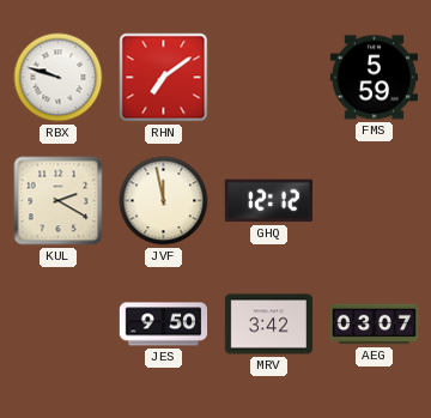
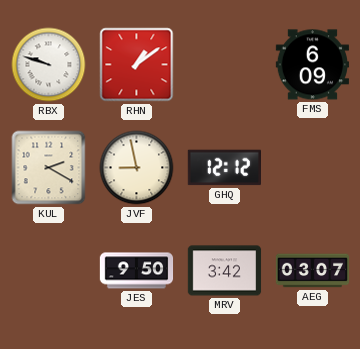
RHN: 7:09 -> 1:09
FMS: 5:59 -> 6:09
JVF: 11:58 -> 8:58
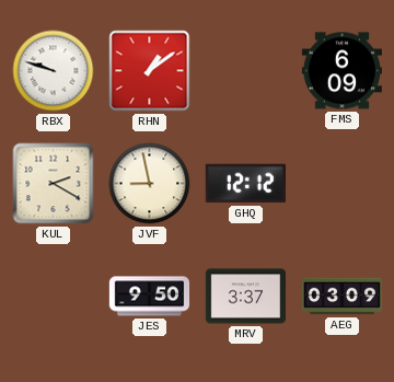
MRV: 3:42 -> 3:37
AEG: 03:07 -> 03:09
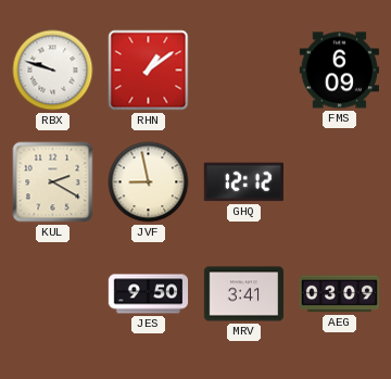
MRV: 3:37 -> 3:41
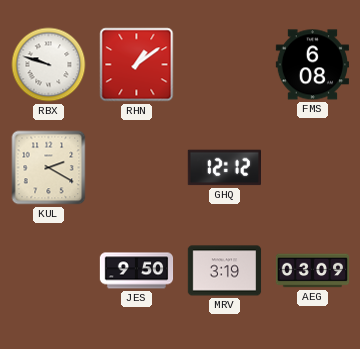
FMS: 6:09 -> 6:08
JVF: 8:58 -> none
MRV: 3:41 -> 3:19
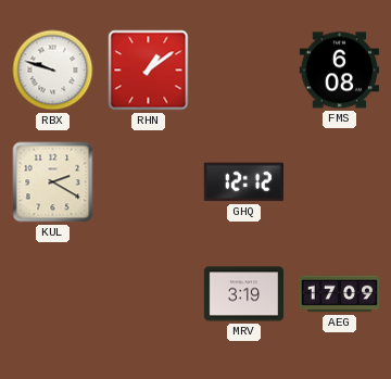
JES: 9:50 -> none
AEG: 03:09 -> 17:09
